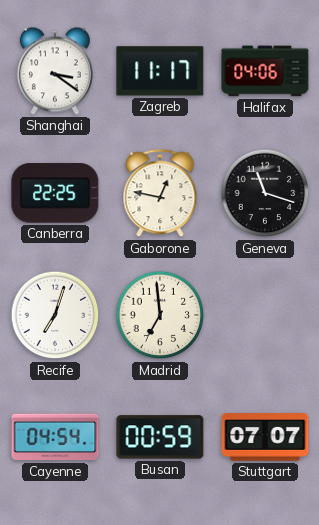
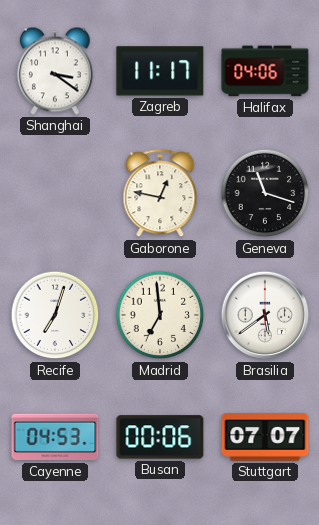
Canberra: 22:25 -> none
Brasilia: none -> 5:39
Cayenne: 04:54 -> 04:53
Busan: 00:59 -> 00:06
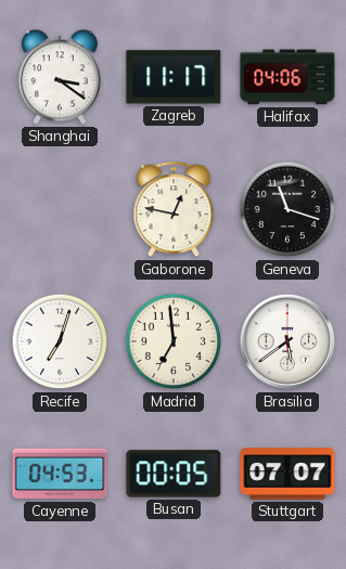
Busan: 00:06 -> 00:05
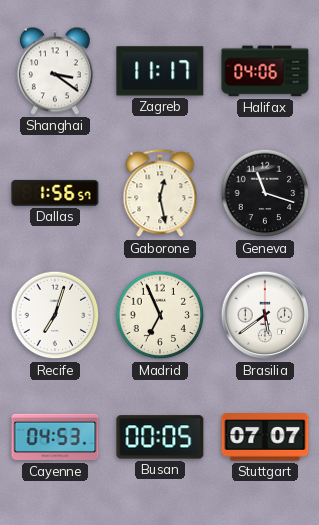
Dallas: none -> 1:56
Gaborone: 12:47 -> 12:28
Madrid: 6:59 -> 6:56
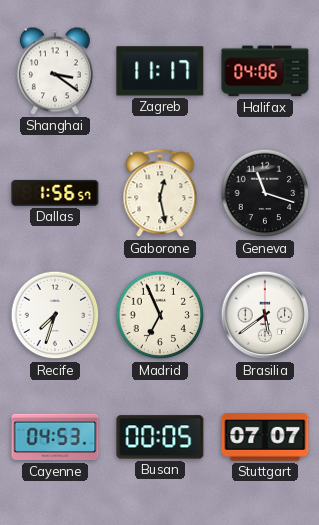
Recife: 7:03 -> 7:33
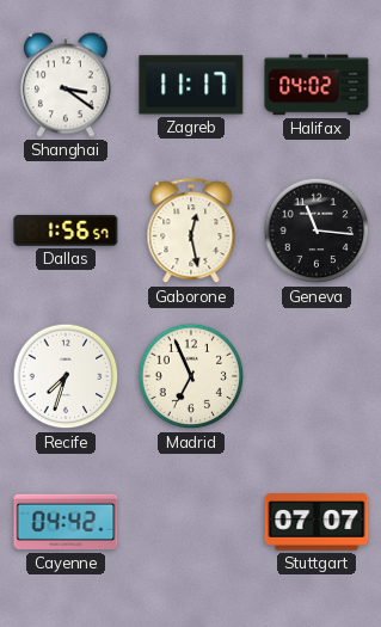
Halifax: 04:06 -> 04:02
Geneva: 11:18 -> 11:16
Brasilia: 5:39 -> none
Cayenne: 04:53 -> 04:42
Busan: 00:05 -> none
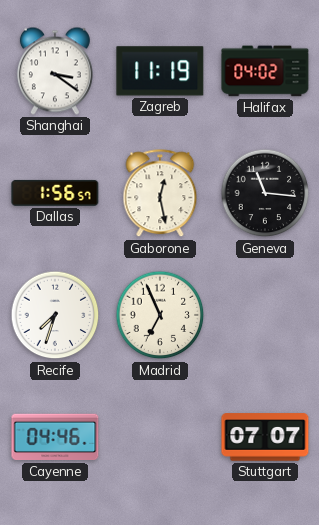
Zagreb: 11:17 -> 11:19
Cayenne: 04:42 -> 04:46
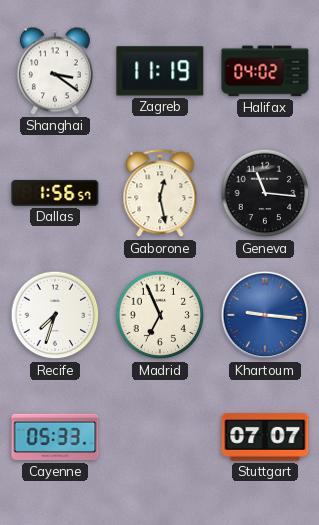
Khartoum: none -> 9:16
Cayenne: 04:46 -> 05:33
